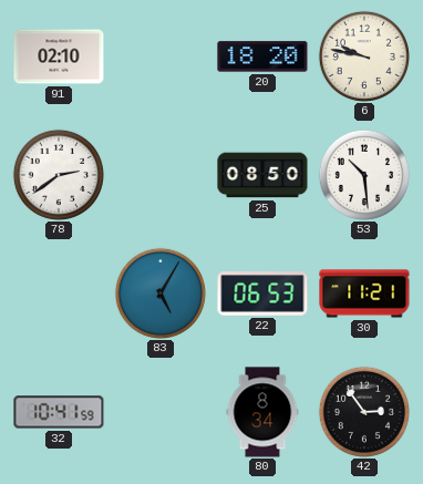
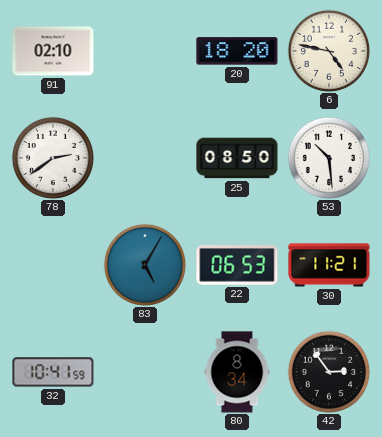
6: 9:47 -> 4:47
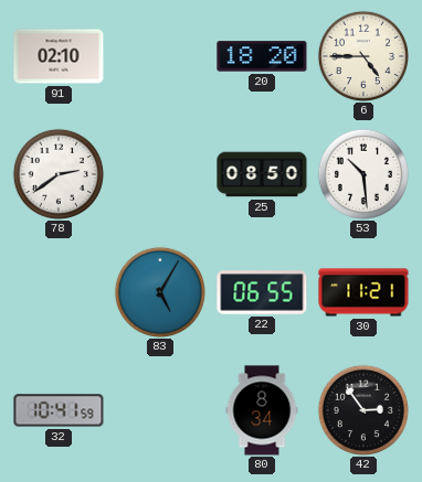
6: 4:47 -> 4:45
22: 06:53 -> 06:55
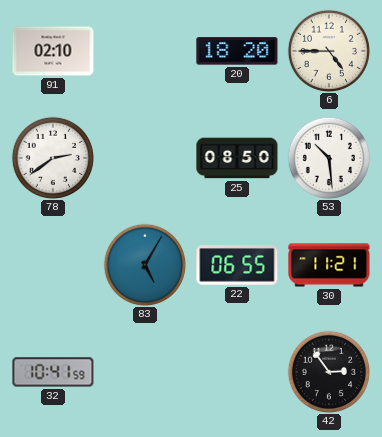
80: 8:34 -> none
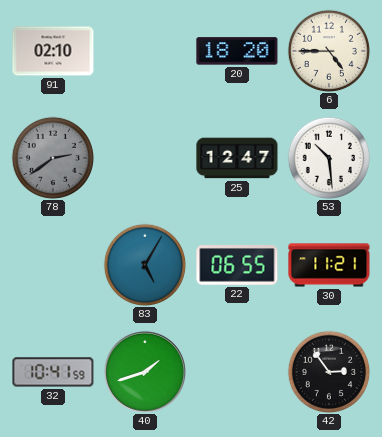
78 dial: white -> grey
25: 08:50 -> 12:47
40: none -> 1:42
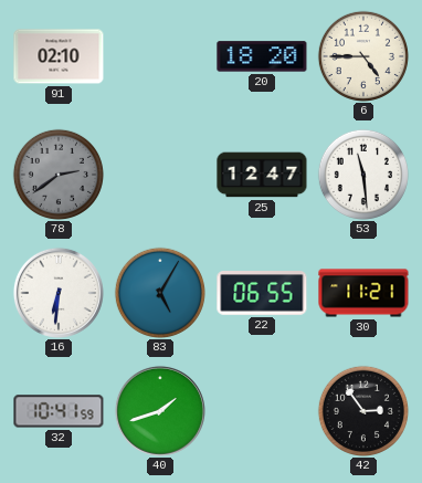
53: 10:29 -> 11:29
16: none -> 6:31
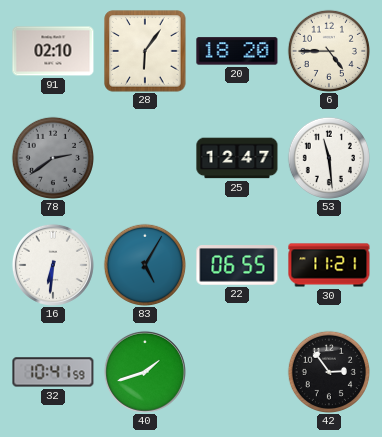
28: none -> 6:06
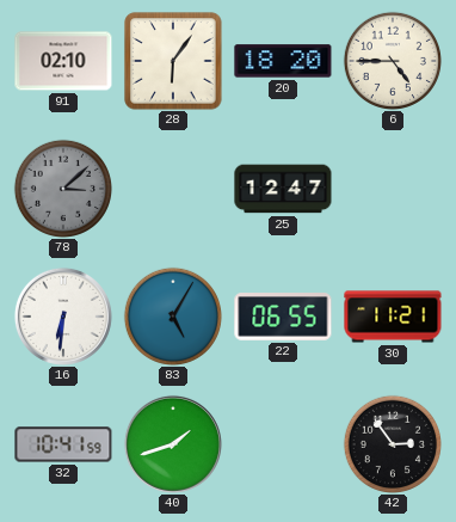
78: 2:39 -> 3:08
53: 11:29 -> none
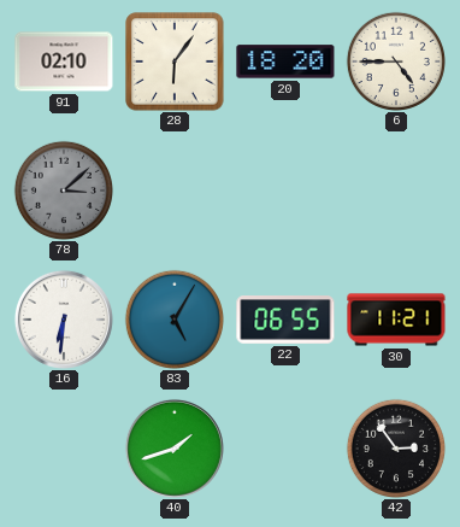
25: 12:47 -> none
32: 10:41 -> none
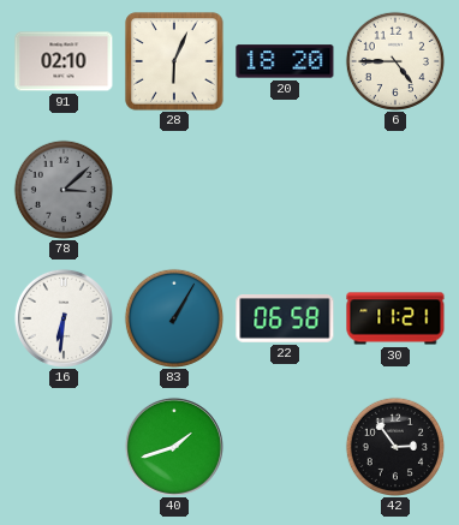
28: 6:06 -> 6:04
83: 5:05 -> 1:05
22: 06:55 -> 06:58
